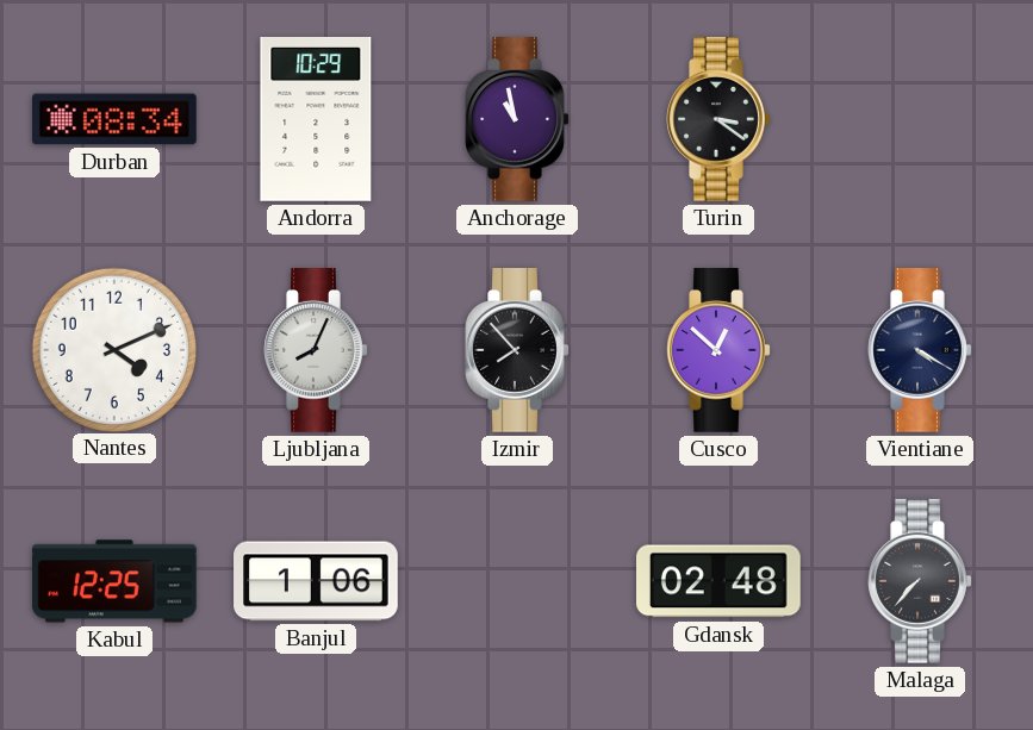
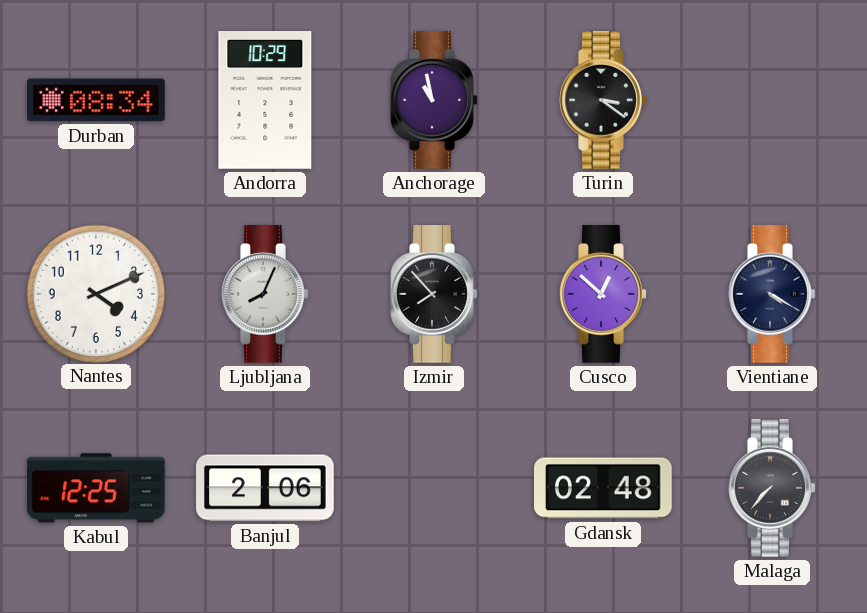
Banjul: 1:06 -> 2:06
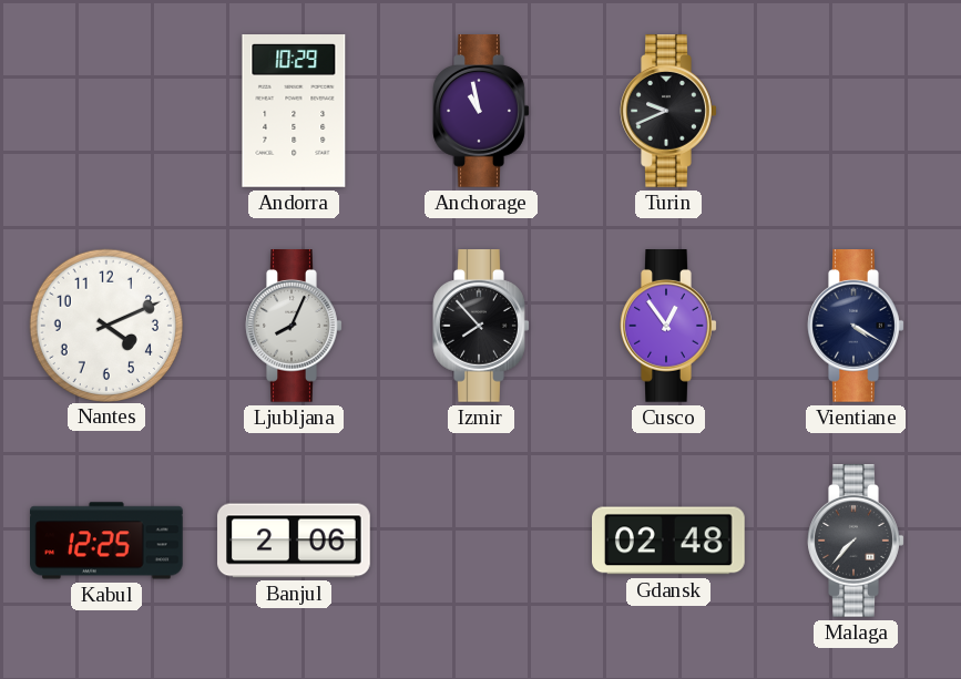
Durban: 08:34 -> none
Turin: 3:21 -> 9:41
Cusco: 12:52 -> 12:54
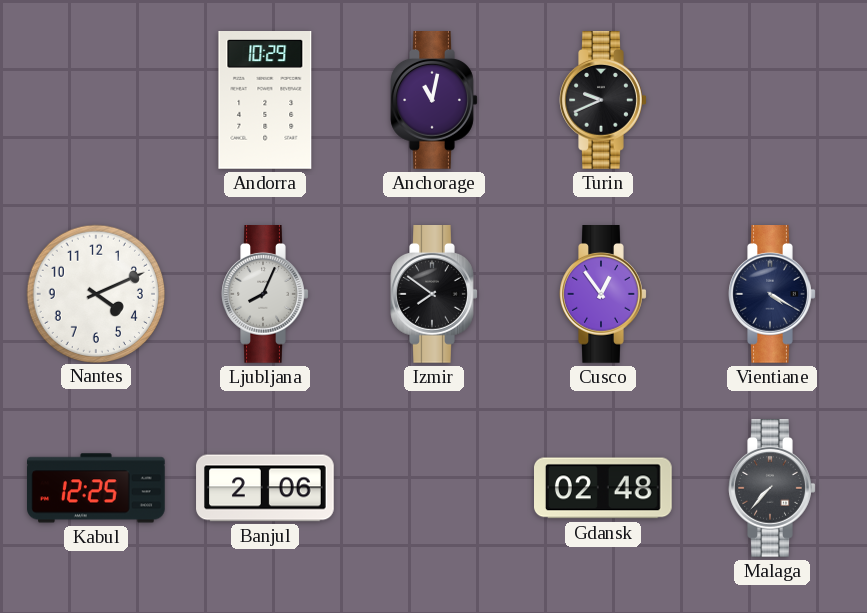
Anchorage: 10:58 -> 11:02
Izmir: 7:53 -> 7:51
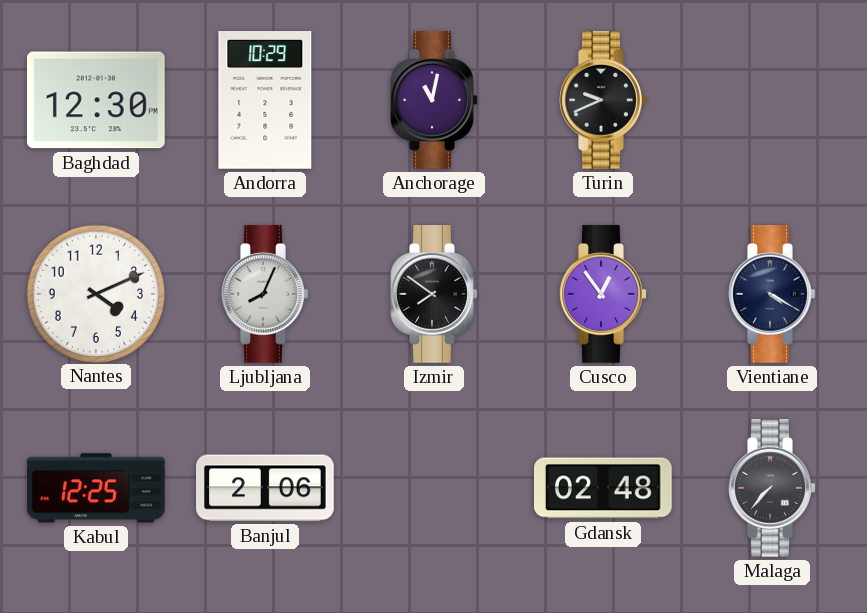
Baghdad: none -> 12:30
